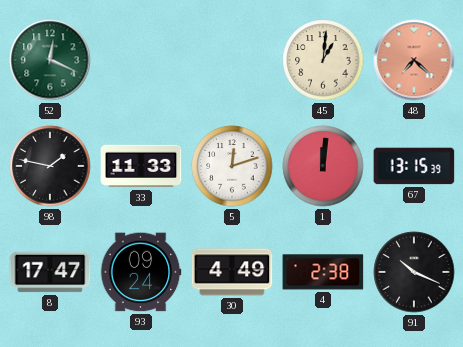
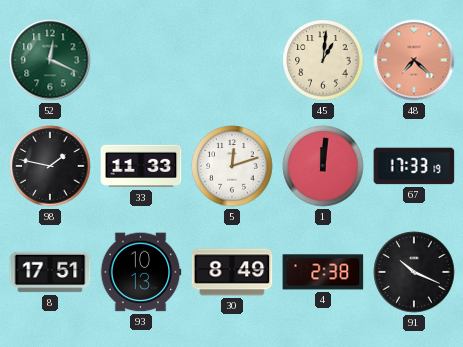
67: 13:15 -> 17:33
8: 17:47 -> 17:51
93: 09:24 -> 10:13
30: 4:49 -> 8:49
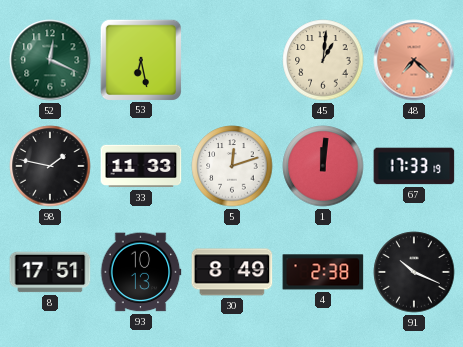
53: none -> 6:28
